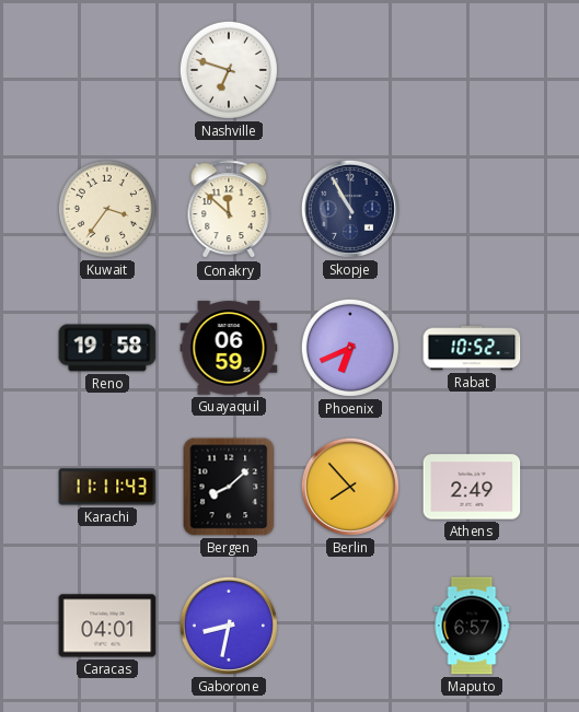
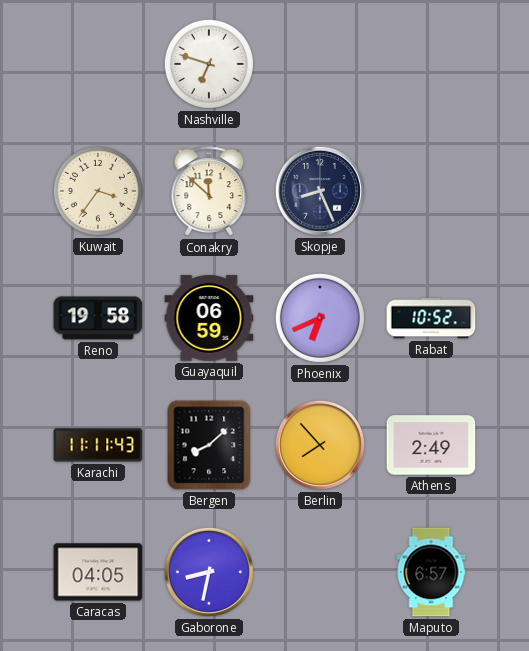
Skopje: 10:55 -> 8:26
Caracas: 04:01 -> 04:05
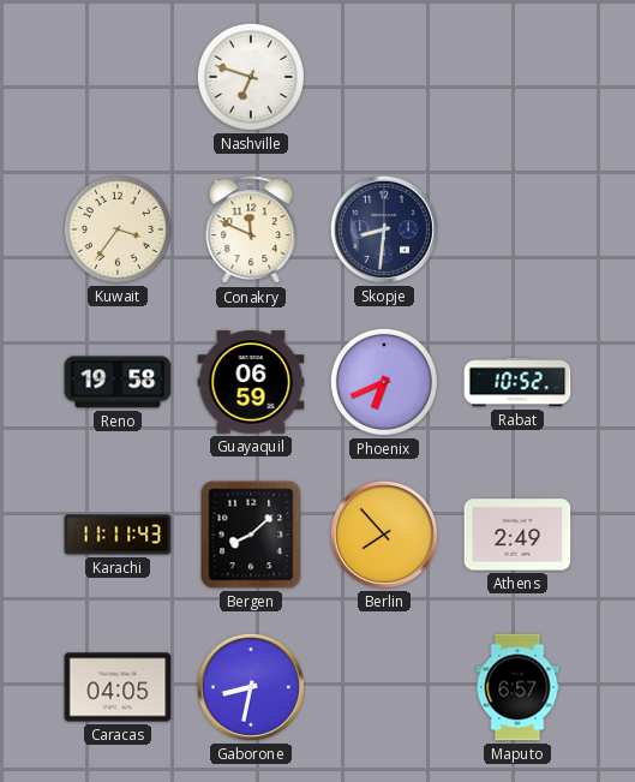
Conakry: 11:52 -> 11:49
Skopje: 8:26 -> 8:31
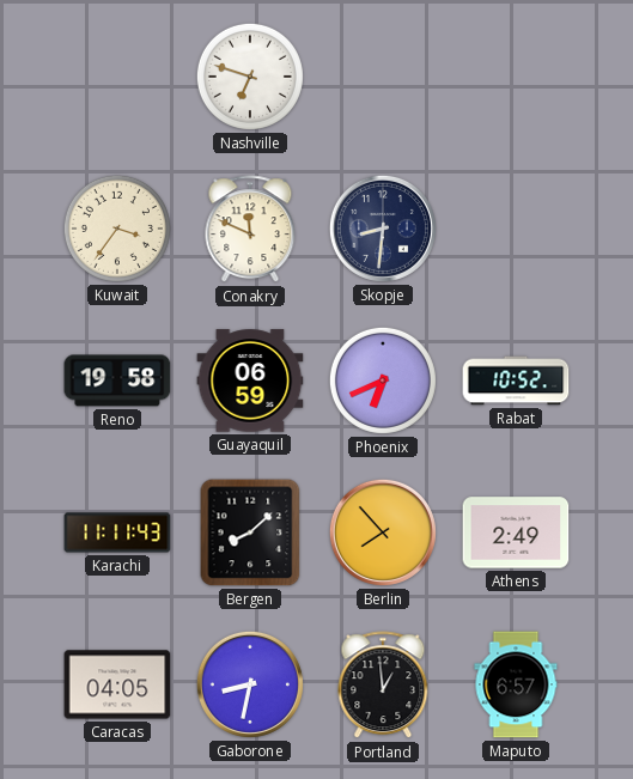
Portland: none -> 12:59
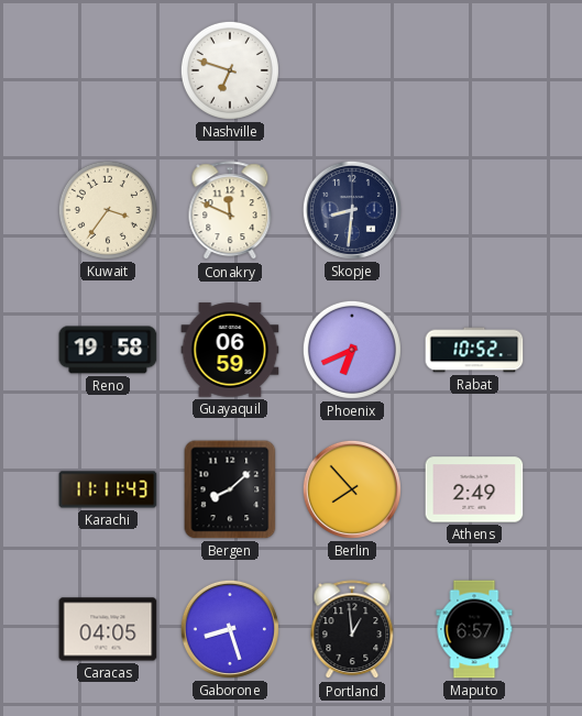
Gaborone: 8:32 -> 8:27
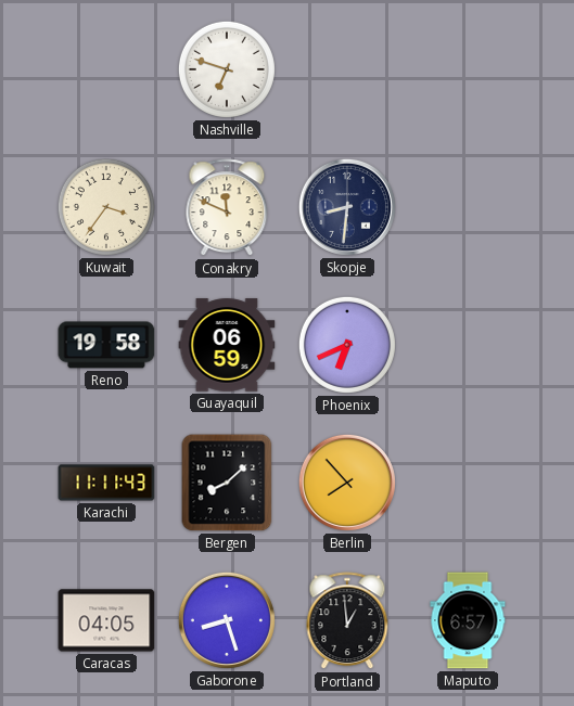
Rabat: 10:52 -> none
Athens: 2:49 -> none
